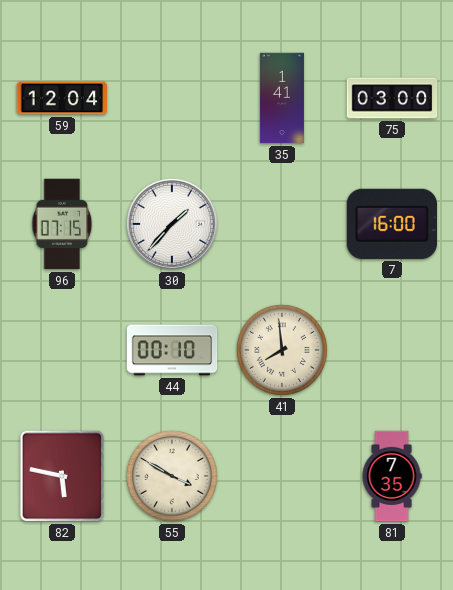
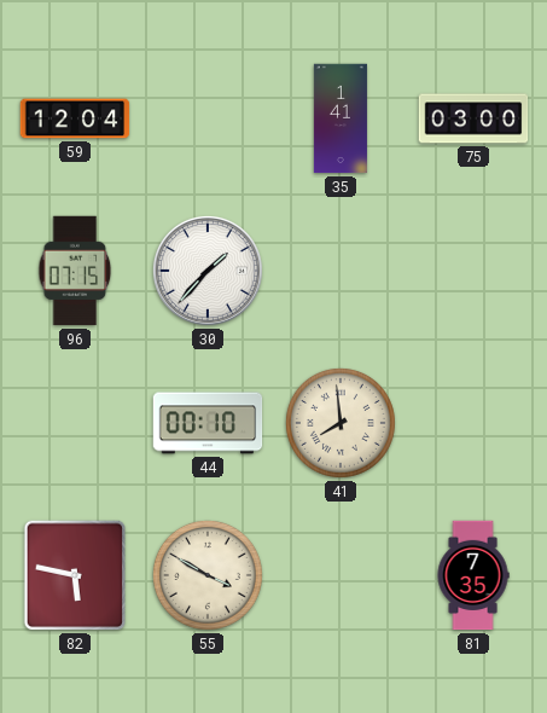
7: 16:00 -> none
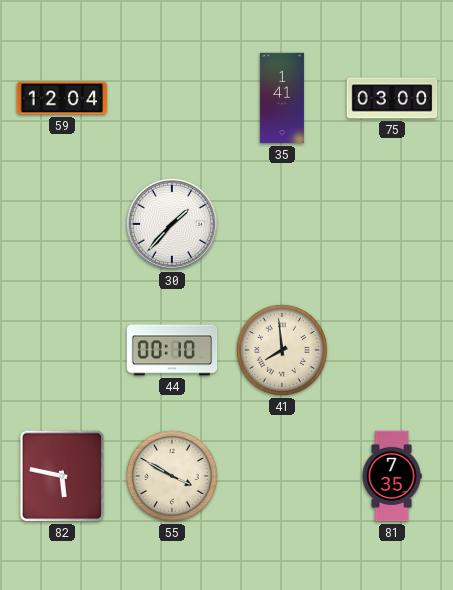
96: 07:15 -> none
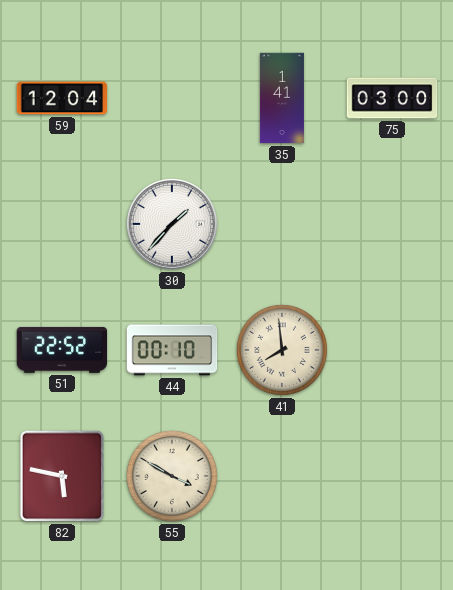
51: none -> 22:52
81: 7:35 -> none
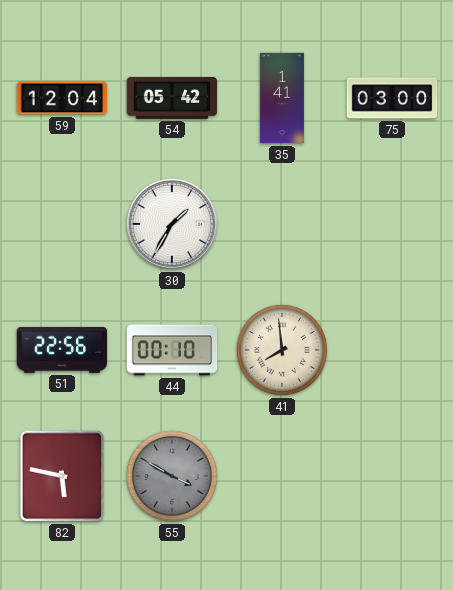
54: none -> 05:42
30: 1:37 -> 1:35
51: 22:52 -> 22:56
55 dial: cream -> grey
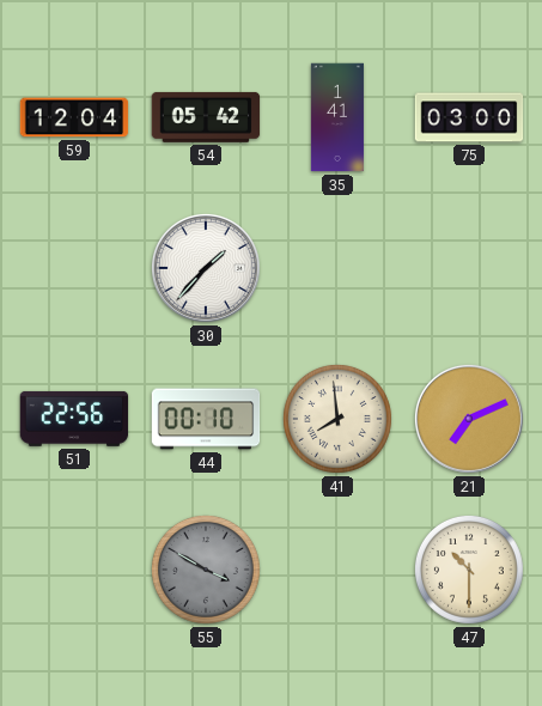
30: 1:35 -> 1:37
21: none -> 7:11
82: 5:47 -> none
47: none -> 10:30
